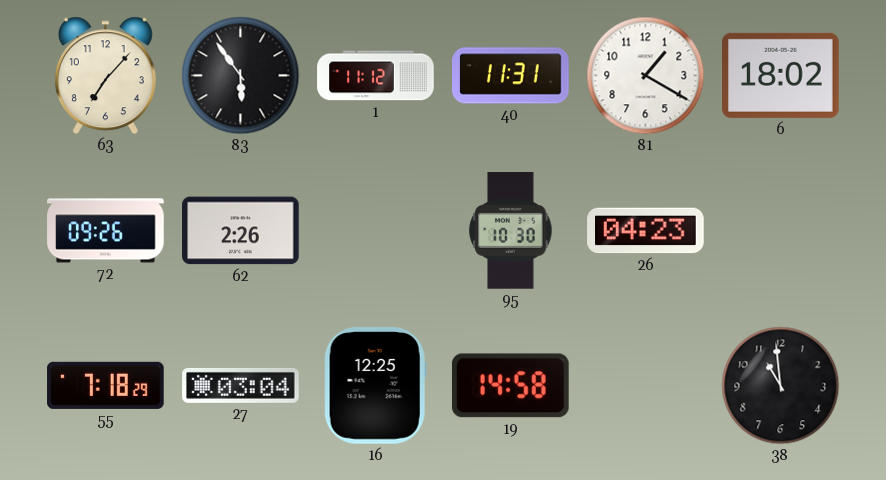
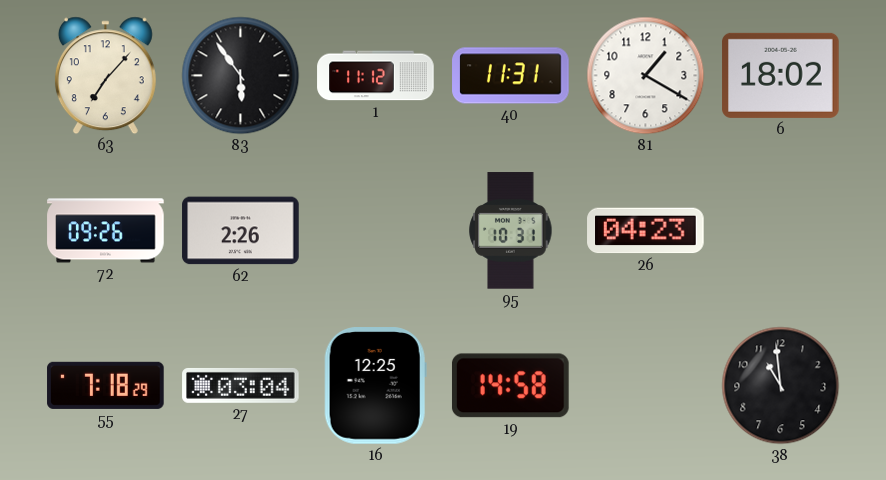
95: 10:30 -> 10:31
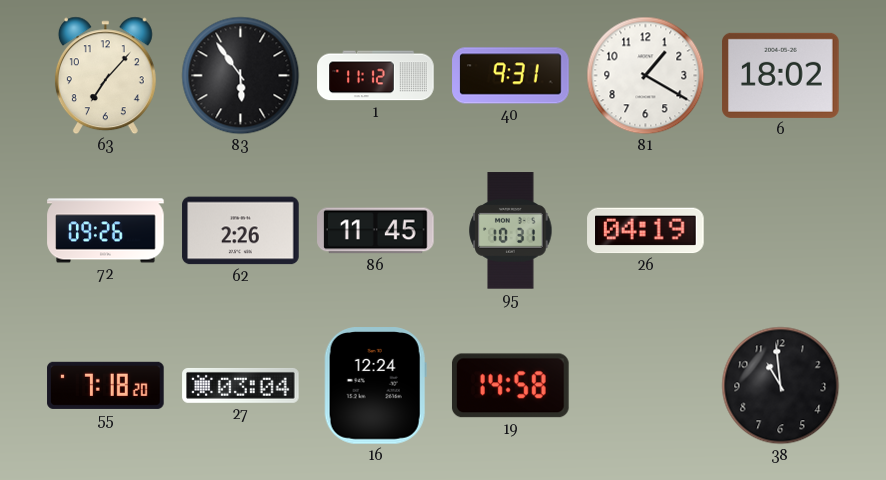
40: 11:31 -> 9:31
86: none -> 11:45
26: 04:23 -> 04:19
55: 7:18:29 -> 7:18:20
16: 12:25 -> 12:24
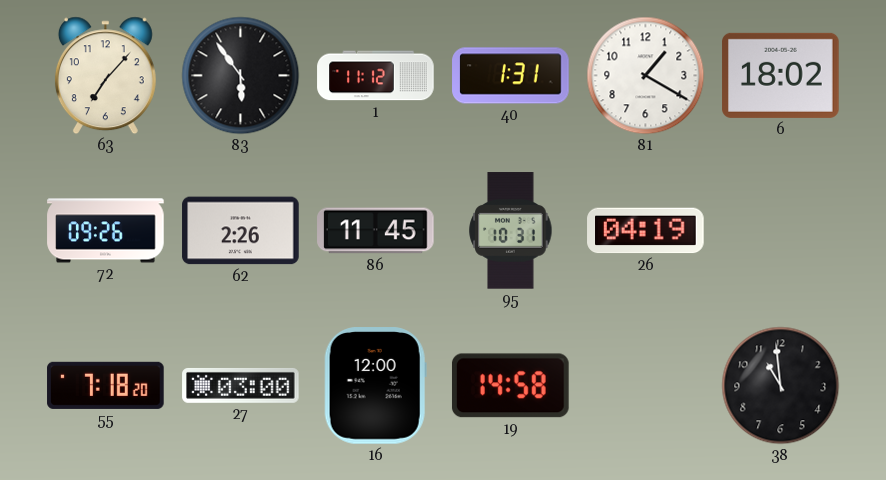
40: 9:31 -> 1:31
27: 03:04 -> 03:00
16: 12:24 -> 12:00
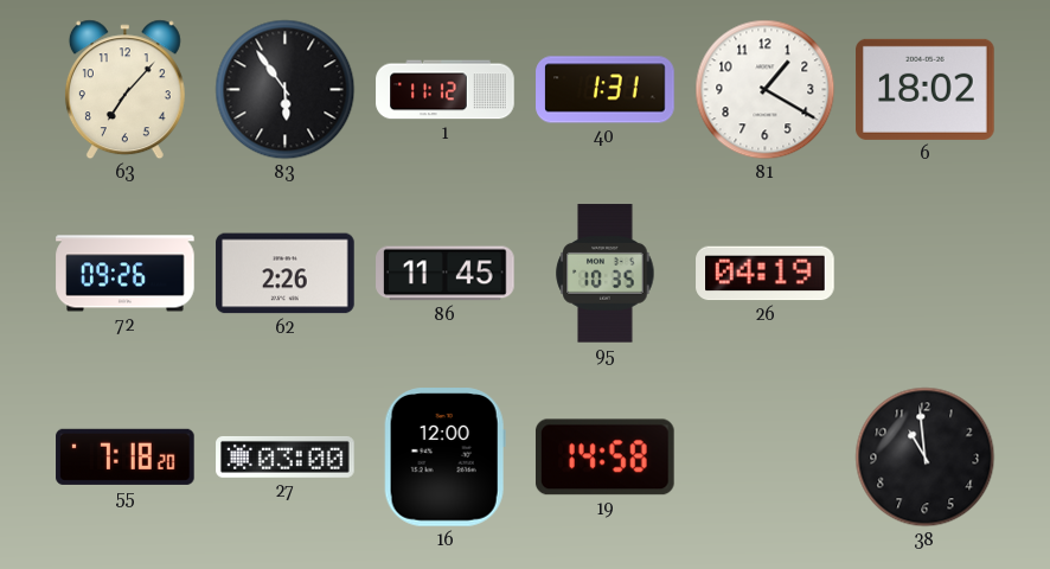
95: 10:31 -> 10:35
